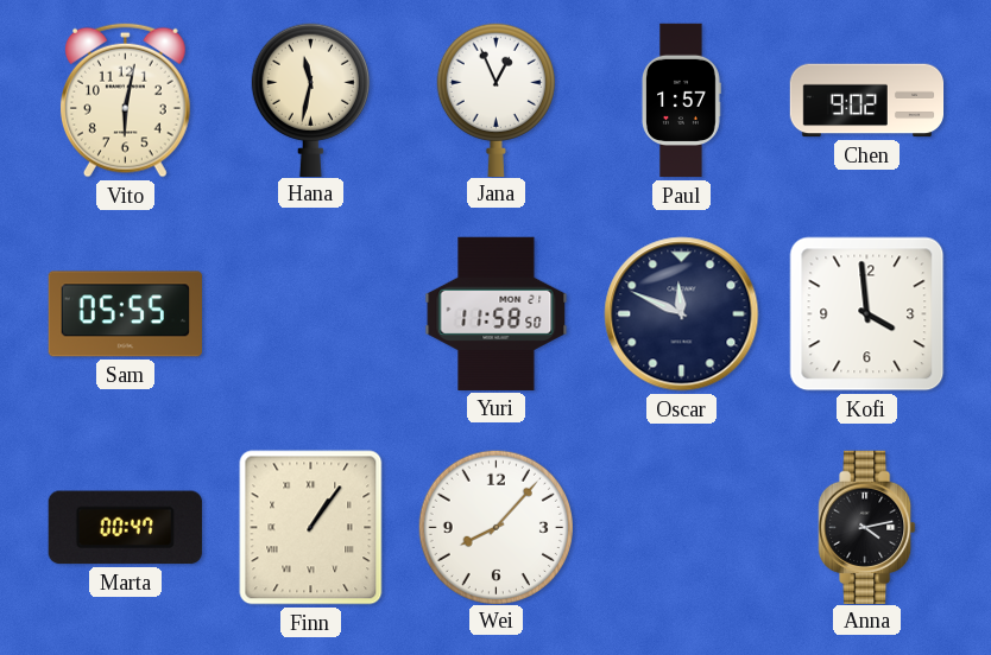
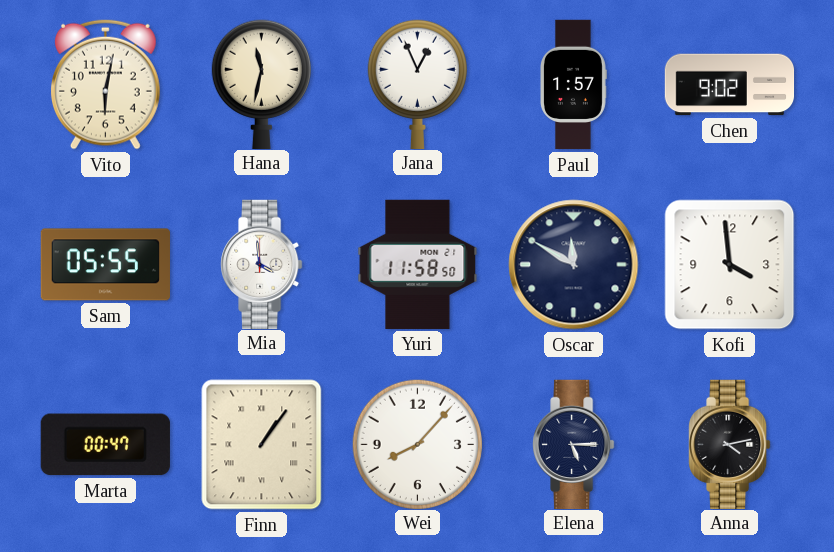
Mia: none -> 3:59
Oscar: 11:49 -> 11:50
Elena: none -> 5:15
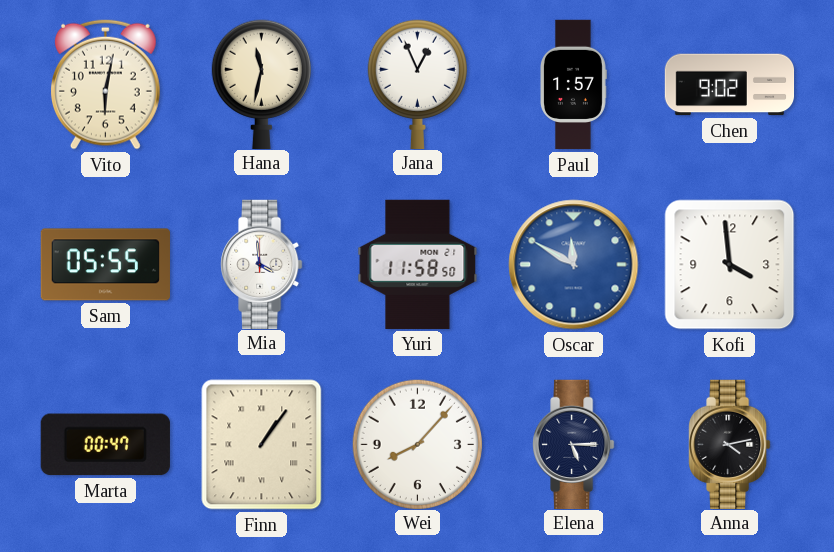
Oscar dial: navy -> blue
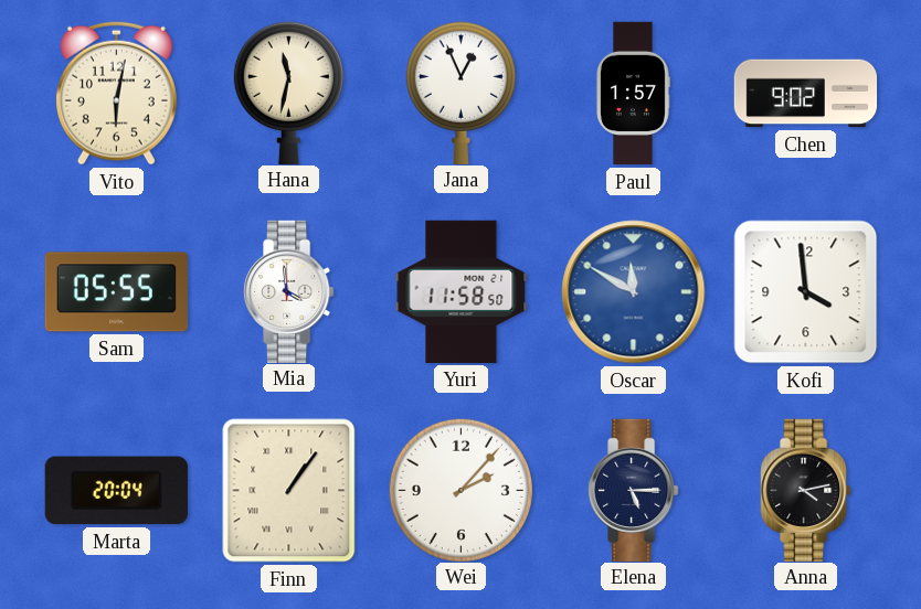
Marta: 00:47 -> 20:04
Wei: 8:07 -> 2:07
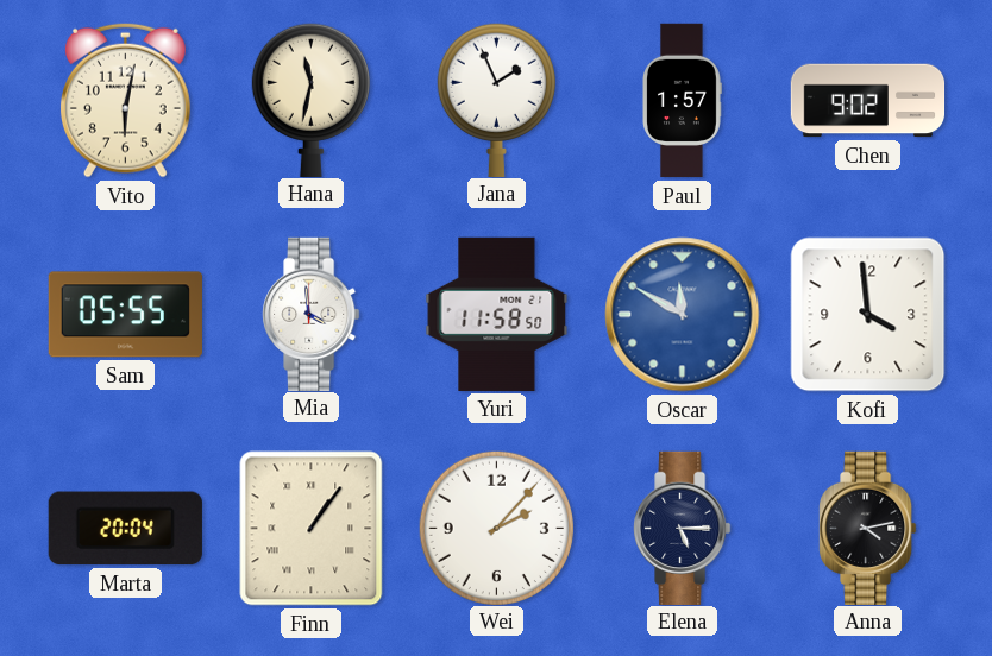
Jana: 12:56 -> 1:56
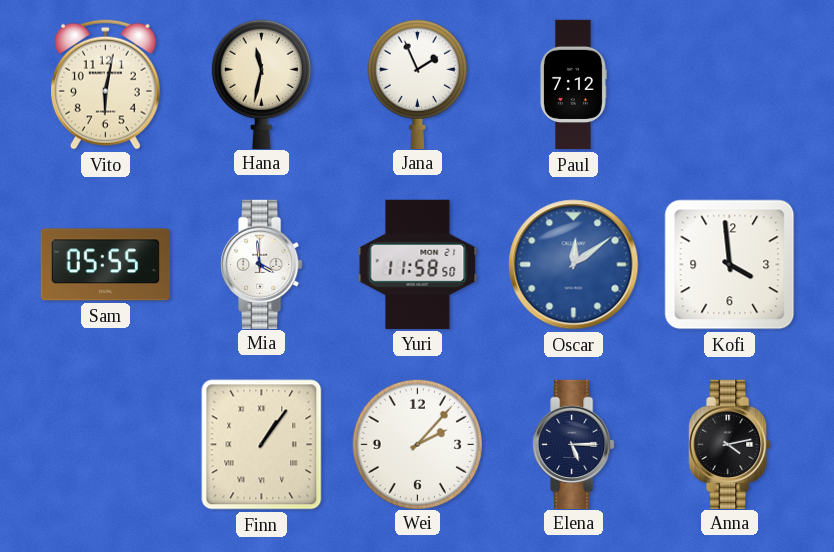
Paul: 1:57 -> 7:12
Chen: 9:02 -> none
Oscar: 11:50 -> 12:09
Marta: 20:04 -> none
